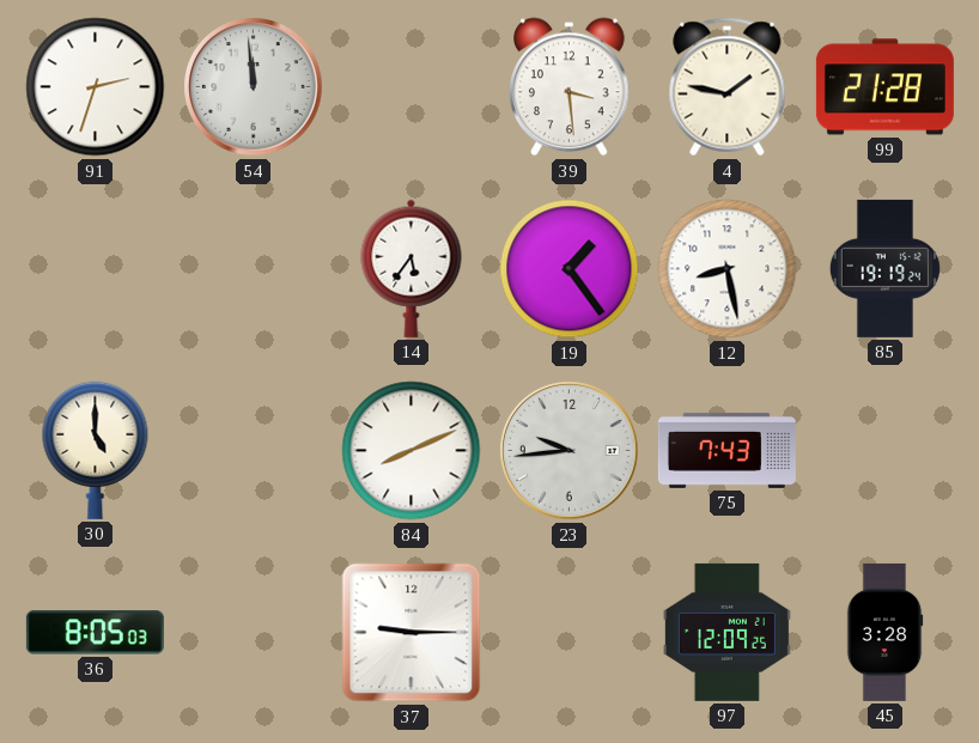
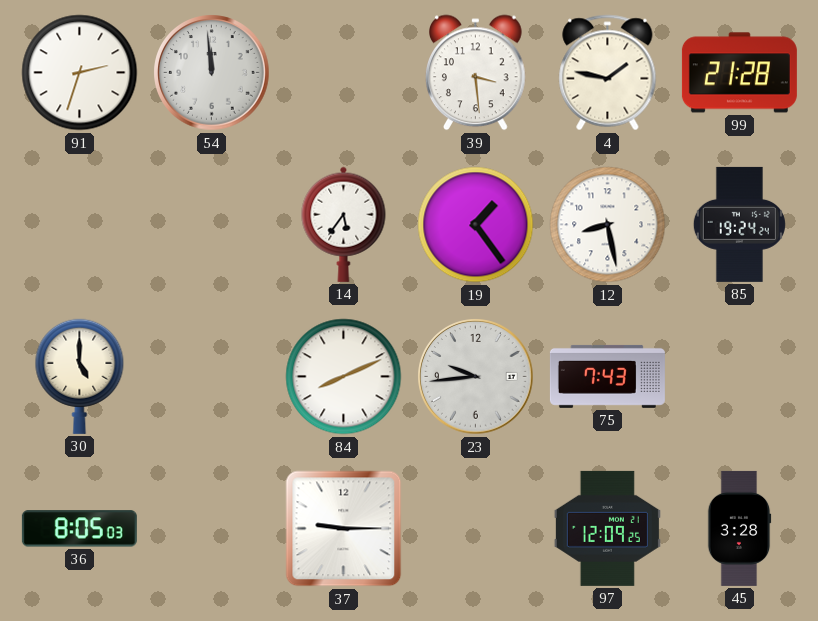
85: 19:19 -> 19:24
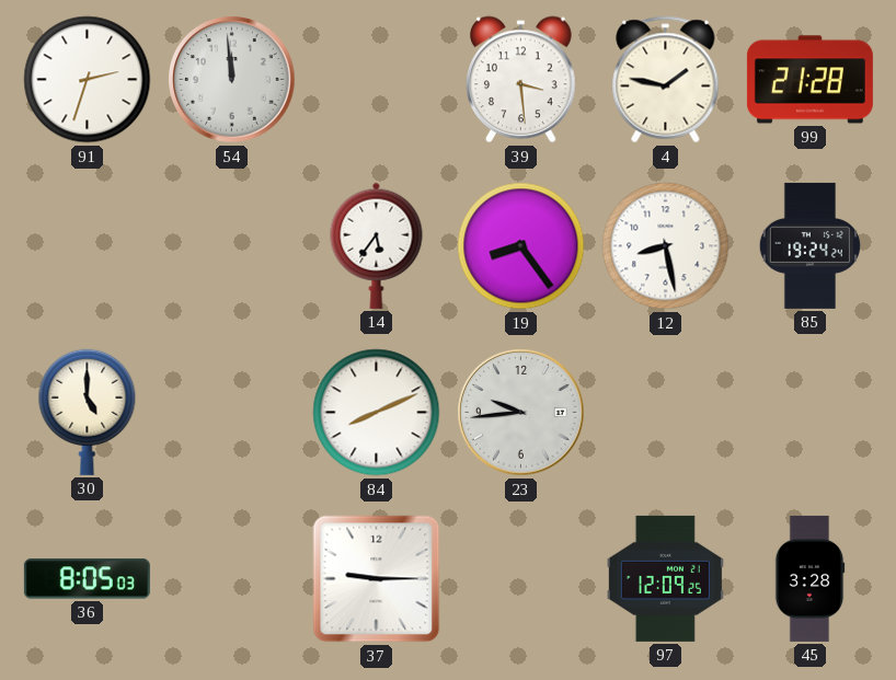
19: 1:24 -> 8:24
75: 7:43 -> none
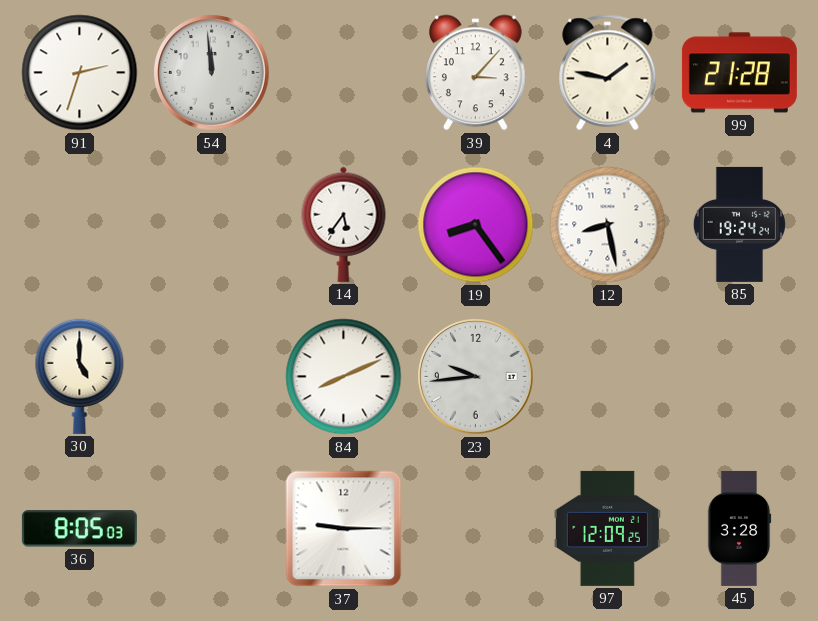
39: 3:29 -> 3:07
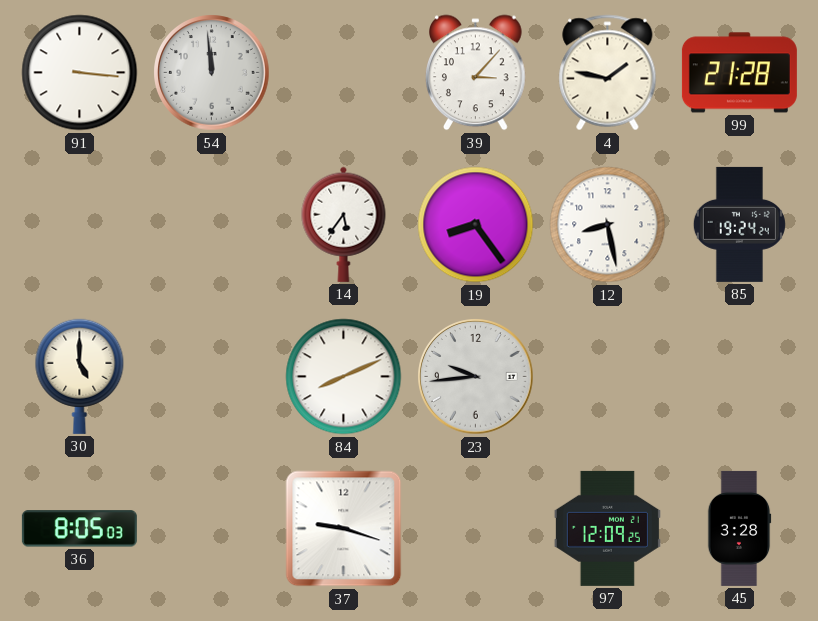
91: 2:33 -> 3:16
37: 9:15 -> 9:18
